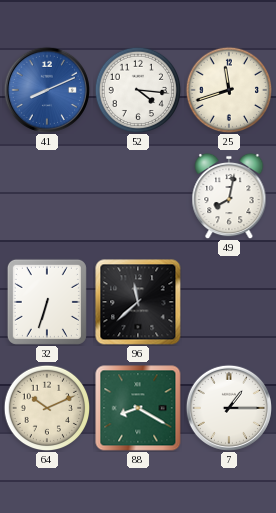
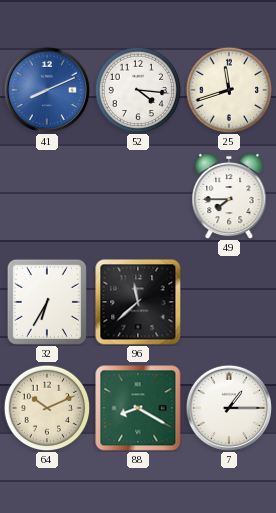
49: 8:02 -> 7:45
32: 6:33 -> 6:35
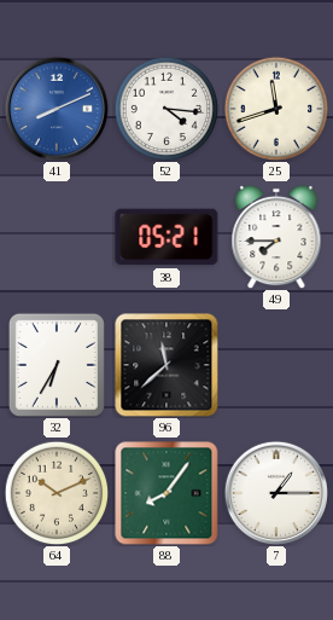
38: none -> 05:21
88: 8:20 -> 8:06
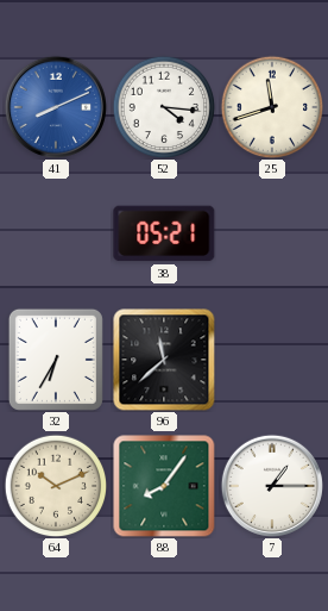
49: 7:45 -> none
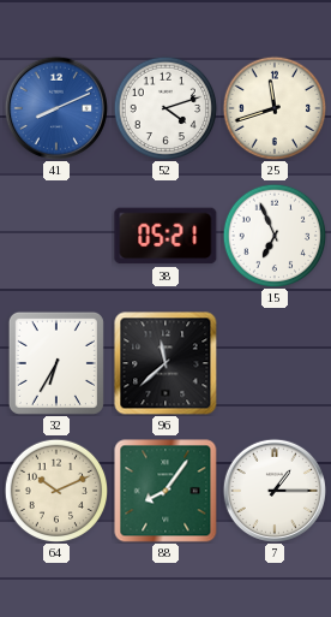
52: 4:16 -> 4:12
15: none -> 6:56
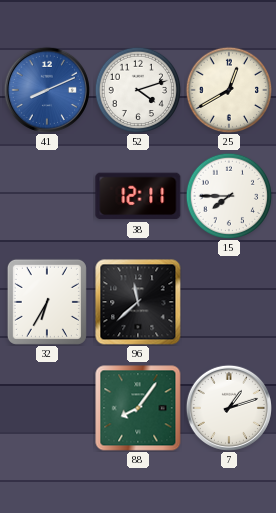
25: 11:42 -> 12:40
38: 05:21 -> 12:11
15: 6:56 -> 7:45
64: 10:11 -> none
7: 1:15 -> 1:12
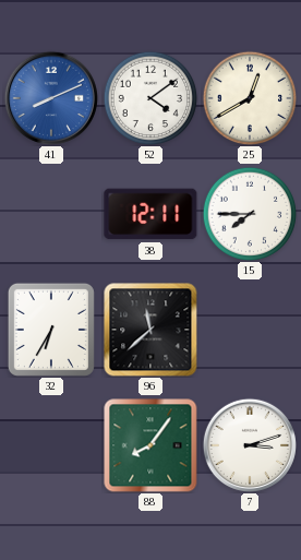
52: 4:12 -> 4:09
7: 1:12 -> 3:12
